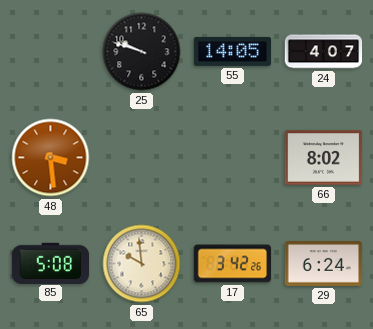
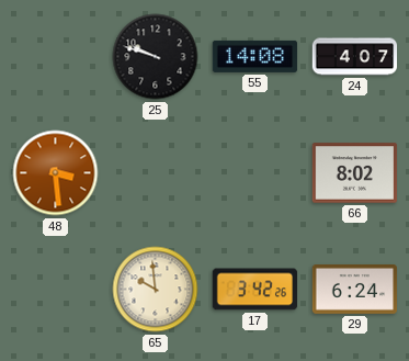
55: 14:05 -> 14:08
85: 5:08 -> none
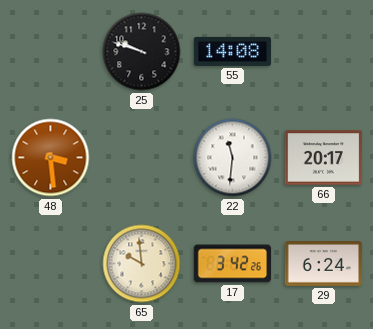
24: 4:07 -> none
22: none -> 11:31
66: 8:02 -> 20:17
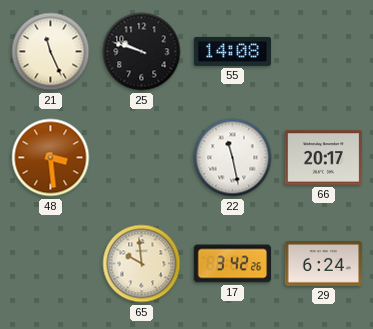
21: none -> 11:26
22: 11:31 -> 11:28
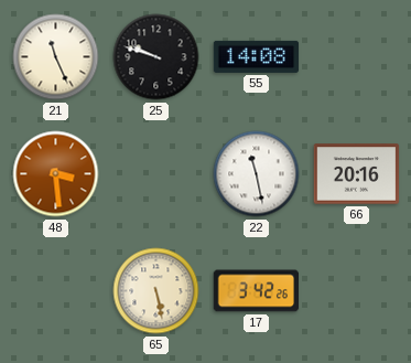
66: 20:17 -> 20:16
65: 9:59 -> 5:28
29: 6:24 -> none
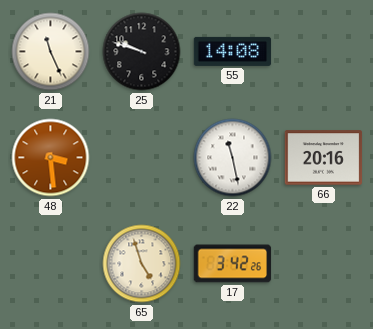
65: 5:28 -> 4:57
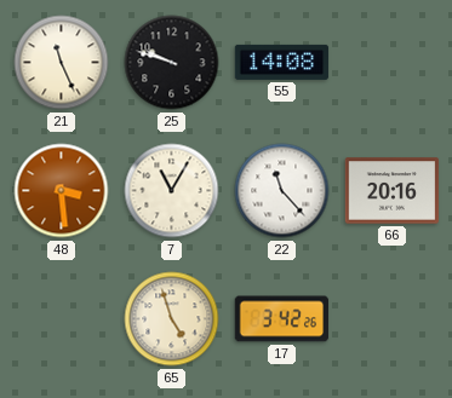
7: none -> 11:05
22: 11:28 -> 11:23
